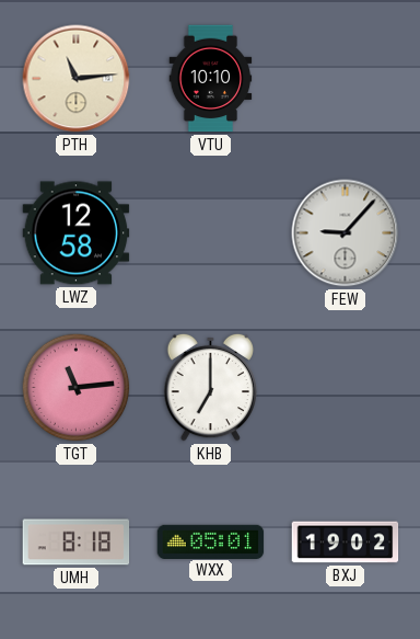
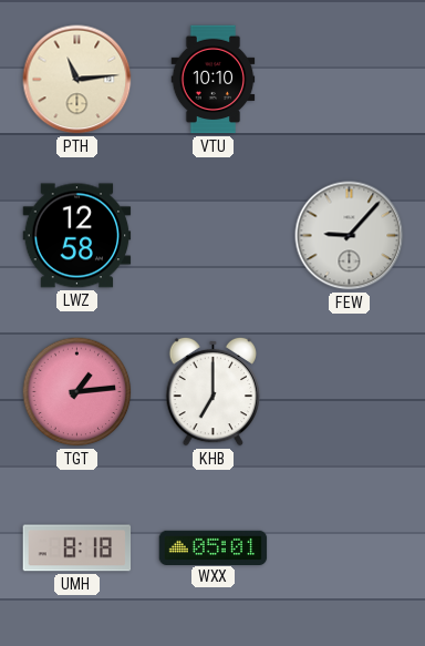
TGT: 11:14 -> 1:14
BXJ: 19:02 -> none
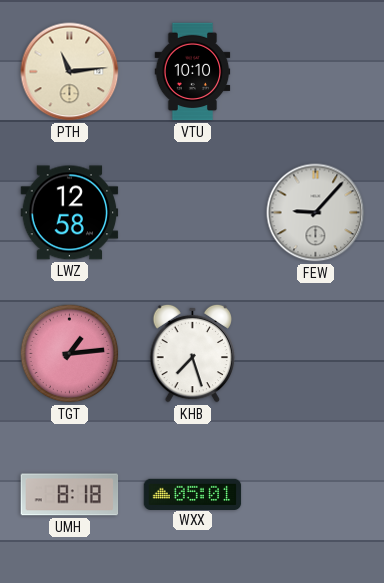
KHB: 7:00 -> 7:27
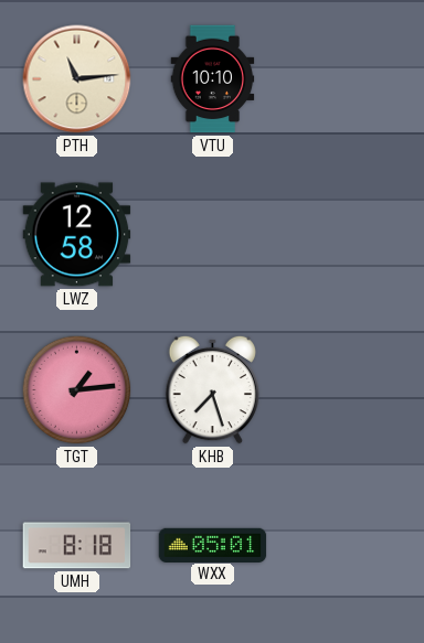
FEW: 9:07 -> none
